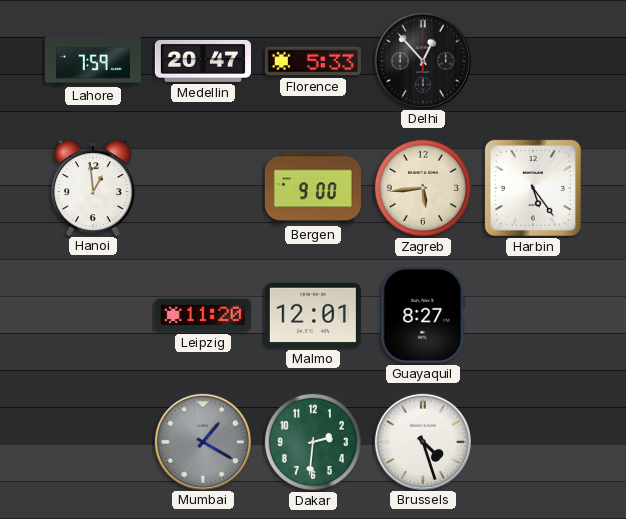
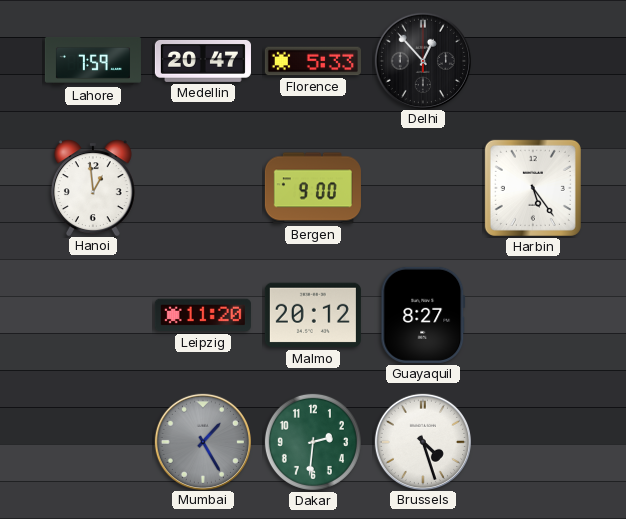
Zagreb: 5:44 -> none
Malmo: 12:01 -> 20:12
Mumbai: 1:20 -> 1:25
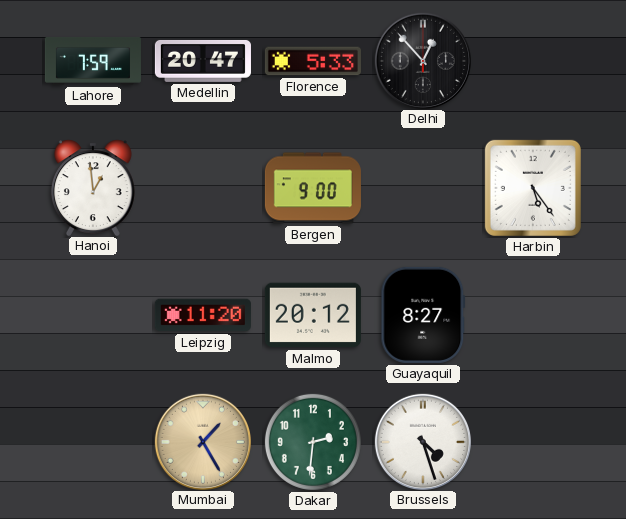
Mumbai dial: grey -> champagne
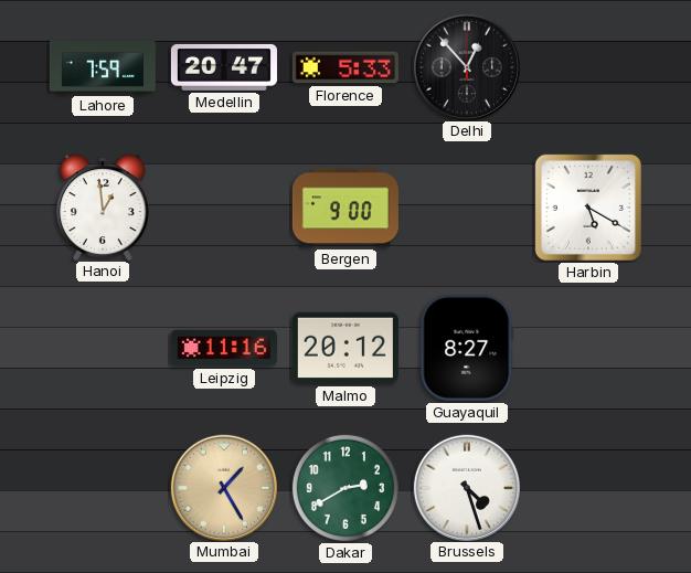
Harbin: 5:24 -> 5:20
Leipzig: 11:20 -> 11:16
Dakar: 2:31 -> 2:40
